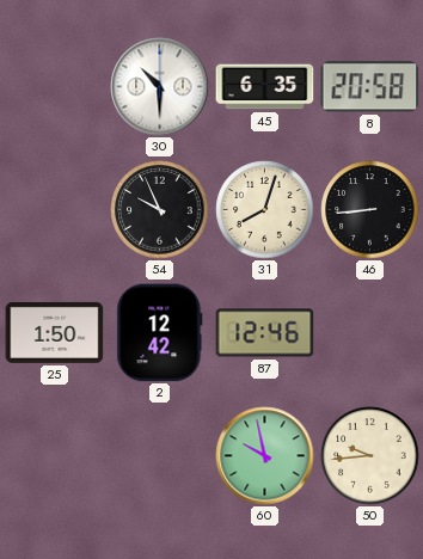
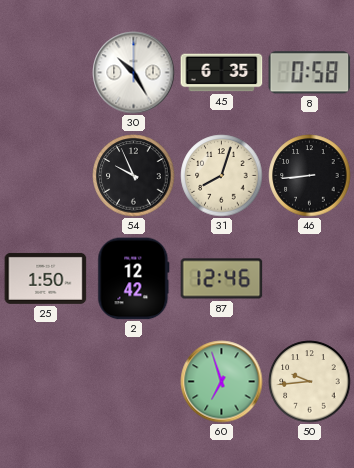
30: 10:30 -> 10:25
8: 20:58 -> 0:58
60: 9:58 -> 6:57
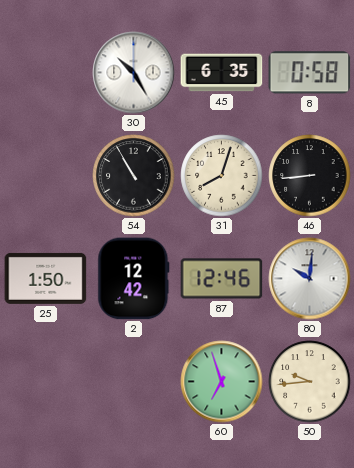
54: 9:56 -> 10:55
80: none -> 10:01
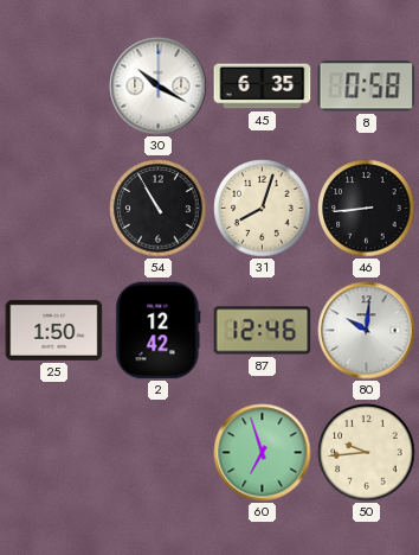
30: 10:25 -> 10:20
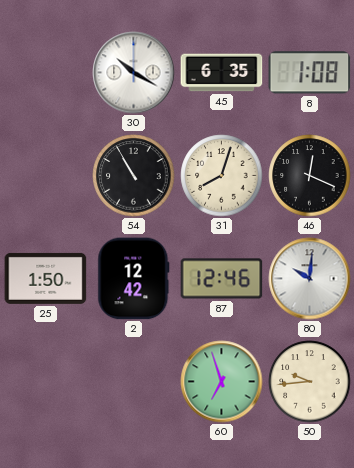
8: 0:58 -> 1:08
46: 8:44 -> 12:19
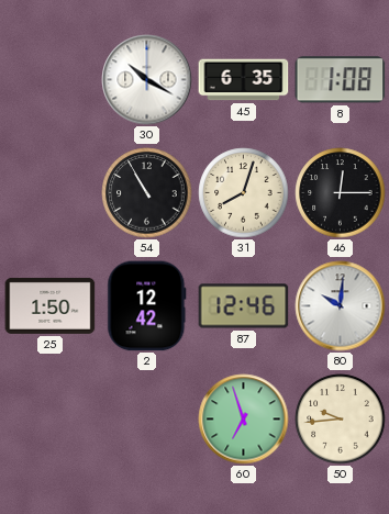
46: 12:19 -> 12:15
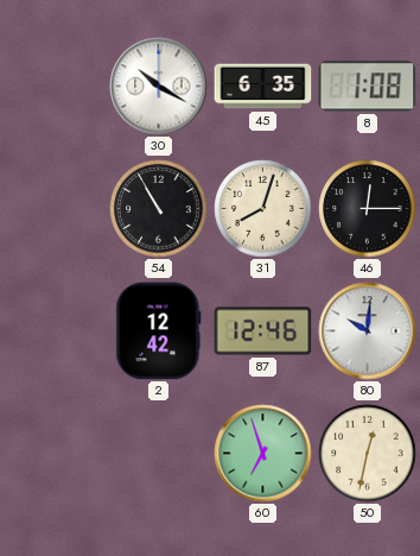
25: 1:50 -> none
50: 9:44 -> 12:32
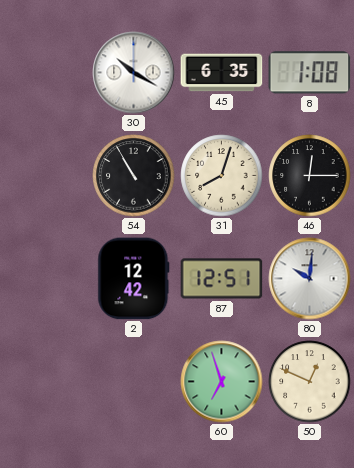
87: 12:46 -> 12:51
50: 12:32 -> 12:49
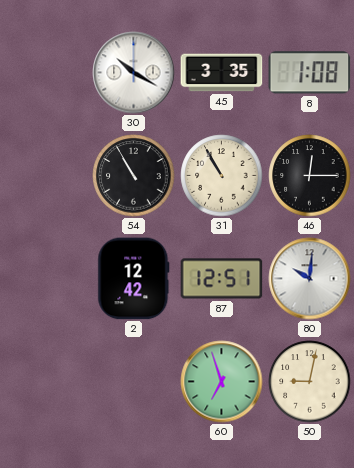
45: 6:35 -> 3:35
31: 8:03 -> 10:55
50: 12:49 -> 9:02
